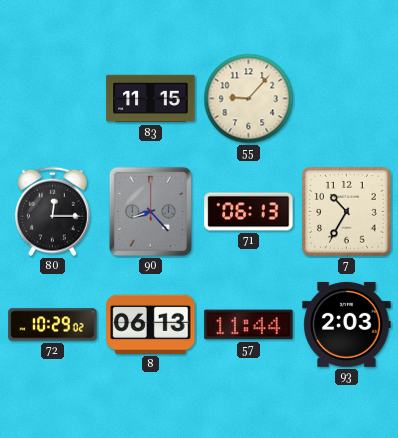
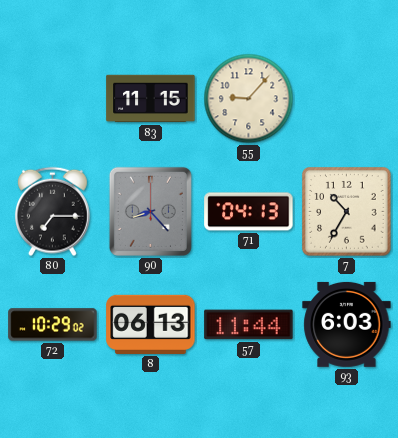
80: 12:15 -> 7:15
71: 06:13 -> 04:13
93: 2:03 -> 6:03
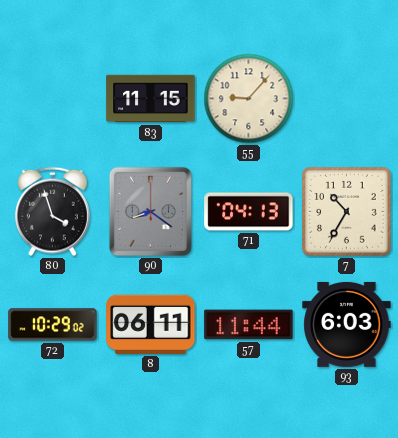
80: 7:15 -> 3:57
90: 8:23 -> 8:21
8: 06:13 -> 06:11
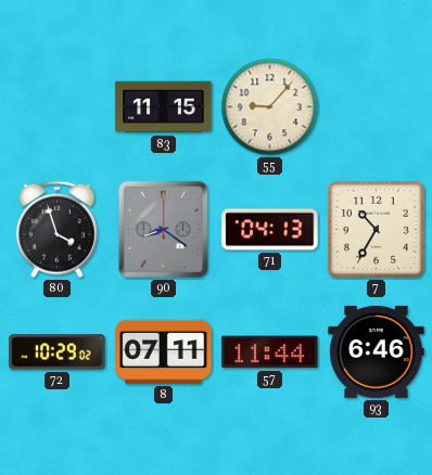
8: 06:11 -> 07:11
93: 6:03 -> 6:46
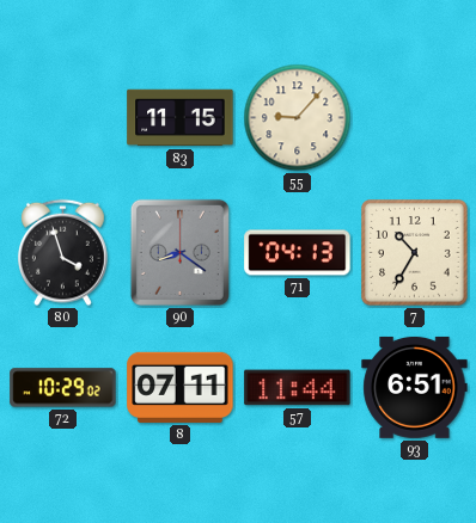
93: 6:46 -> 6:51
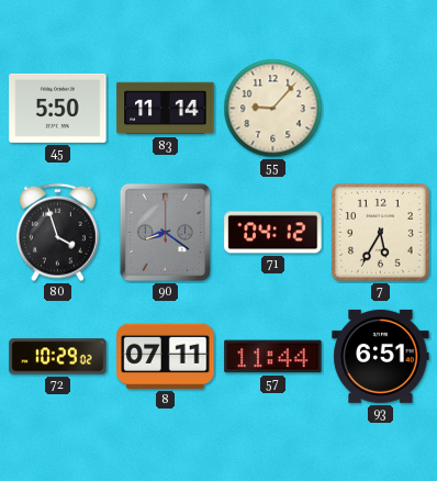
45: none -> 5:50
83: 11:15 -> 11:14
71: 04:13 -> 04:12
7: 10:35 -> 5:35
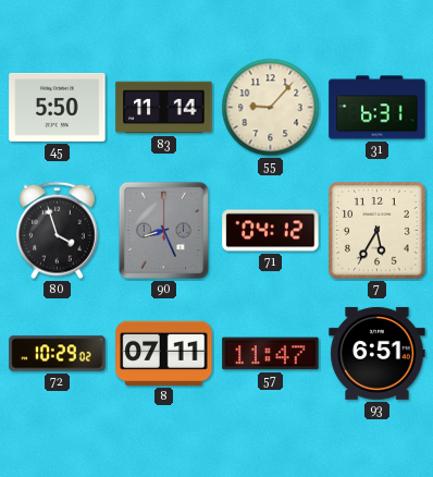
31: none -> 6:31
90: 8:21 -> 8:26
57: 11:44 -> 11:47
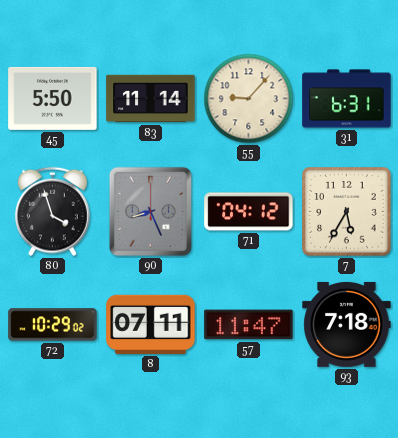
93: 6:51 -> 7:18
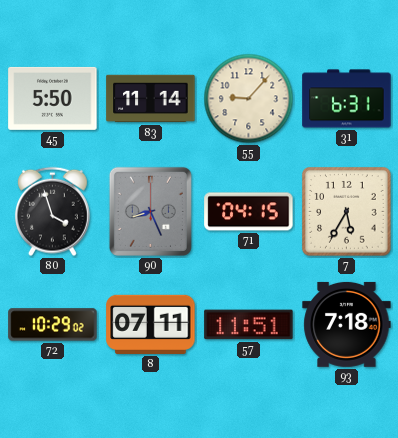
71: 04:12 -> 04:15
57: 11:47 -> 11:51
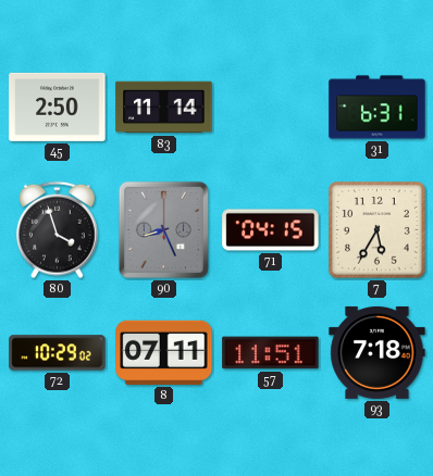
45: 5:50 -> 2:50
55: 9:07 -> none
